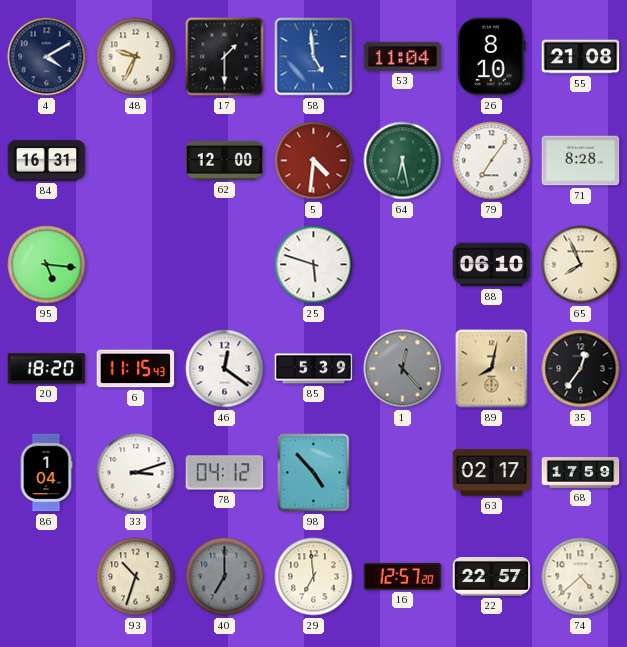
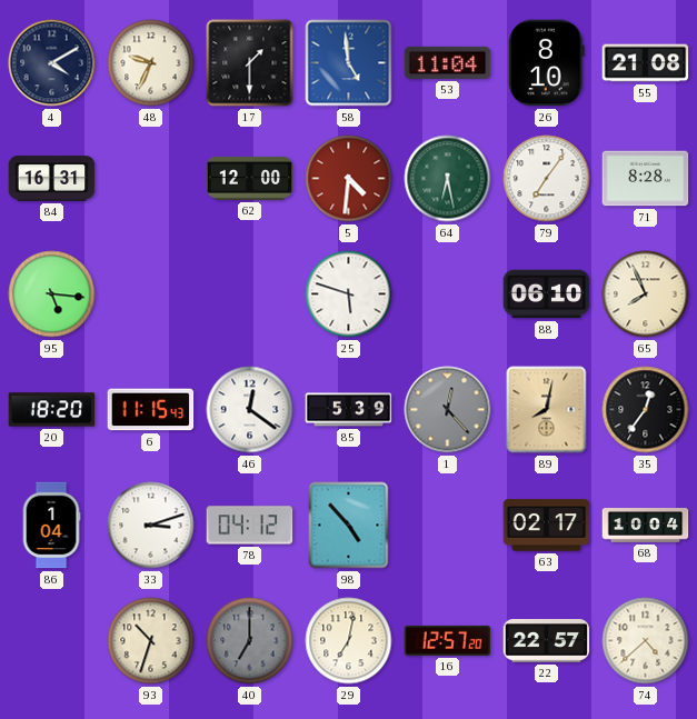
68: 17:59 -> 10:04
29: 6:59 -> 7:02
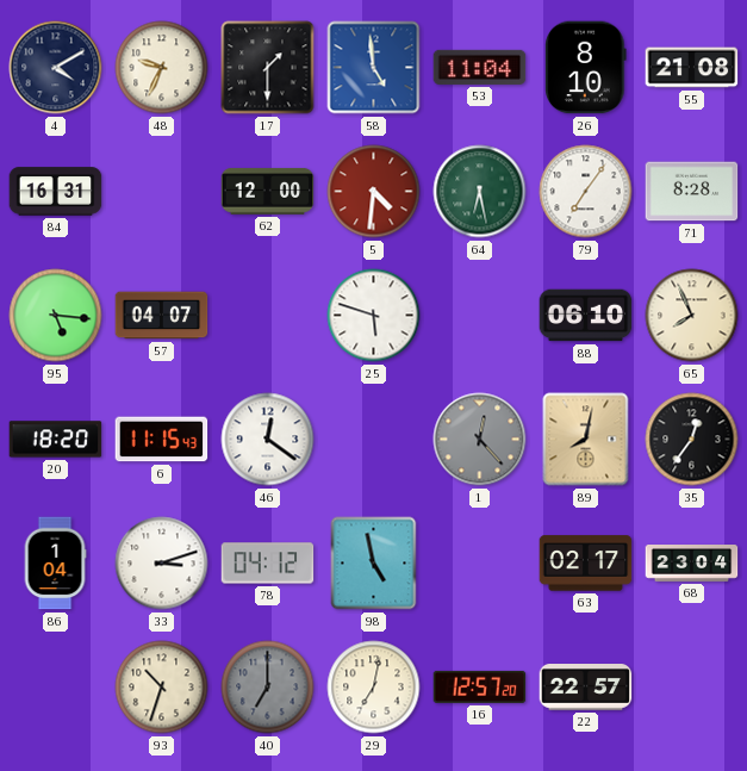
57: none -> 04:07
85: 5:39 -> none
98: 4:53 -> 4:58
68: 10:04 -> 23:04
74: 4:38 -> none
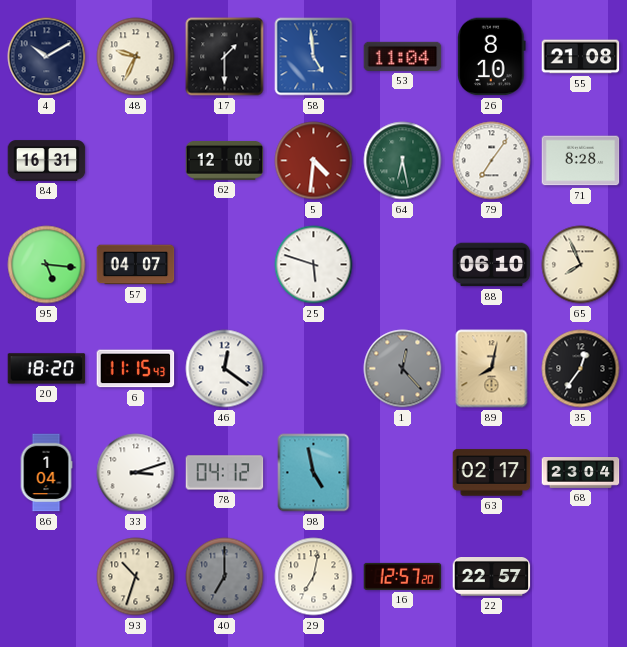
4: 4:10 -> 10:10
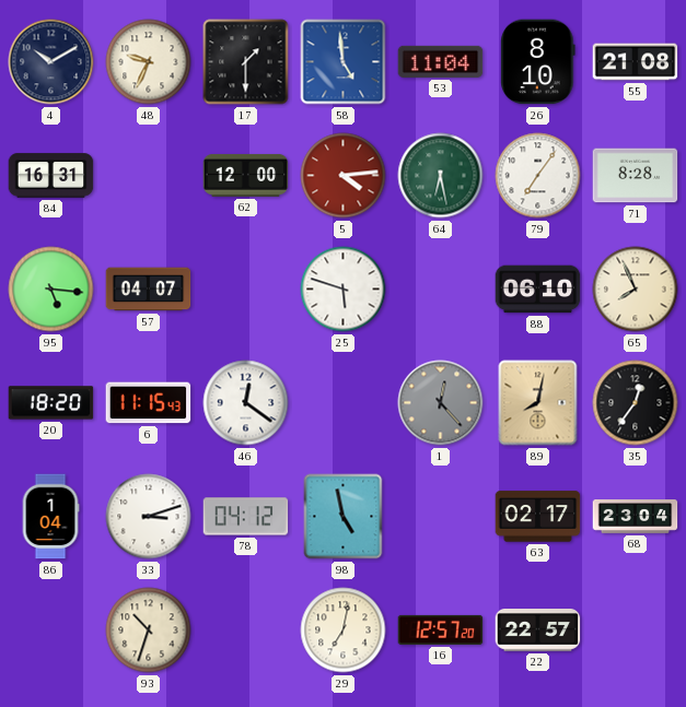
5: 4:31 -> 4:14
40: 7:00 -> none
